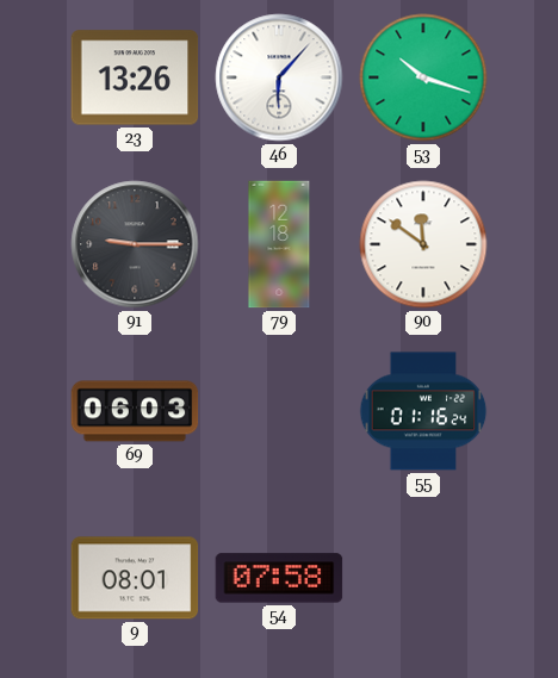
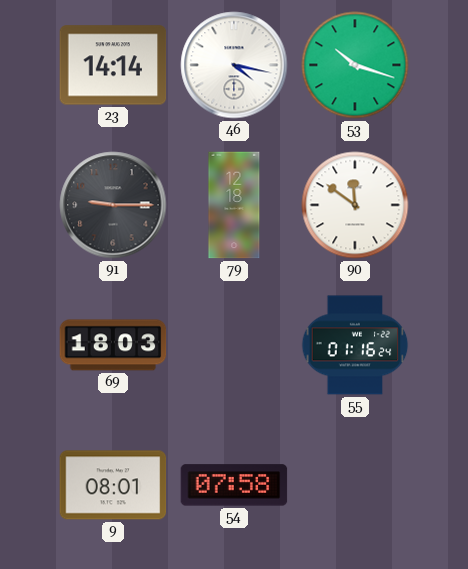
23: 13:26 -> 14:14
46: 6:07 -> 4:17
69: 06:03 -> 18:03
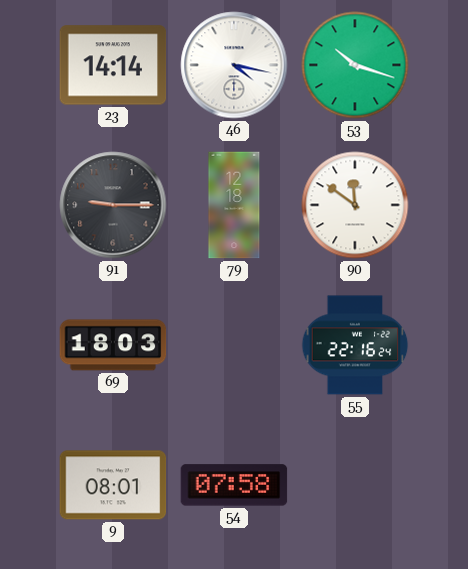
55: 01:16 -> 22:16
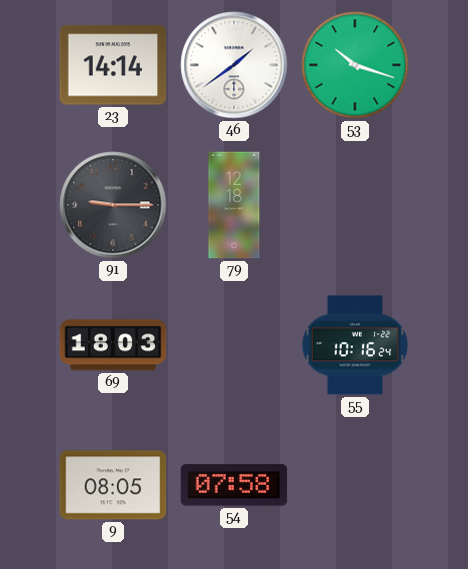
46: 4:17 -> 1:39
90: 11:51 -> none
55: 22:16 -> 10:16
9: 08:01 -> 08:05
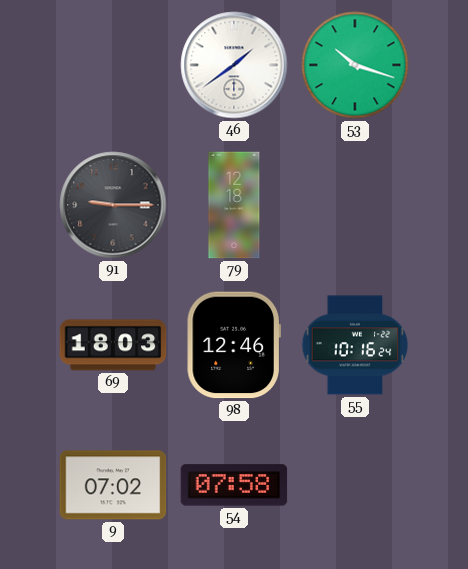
23: 14:14 -> none
98: none -> 12:46
9: 08:05 -> 07:02
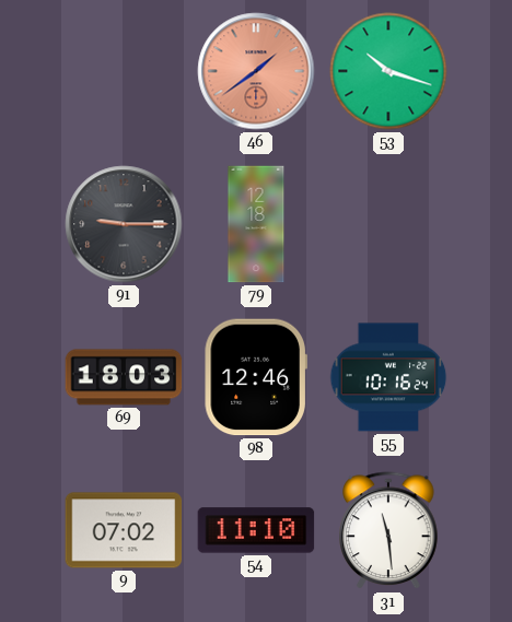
46 dial: white -> salmon
54: 07:58 -> 11:10
31: none -> 11:29
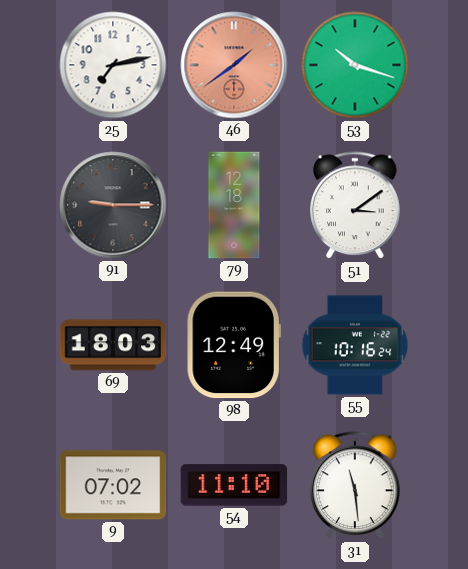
25: none -> 7:13
51: none -> 3:09
98: 12:46 -> 12:49
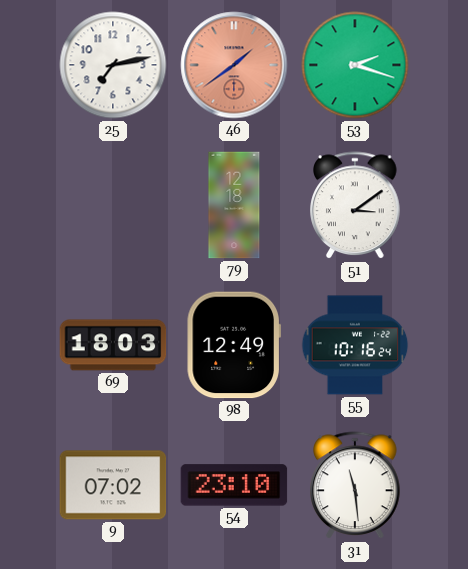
53: 10:18 -> 2:18
91: 9:15 -> none
54: 11:10 -> 23:10
